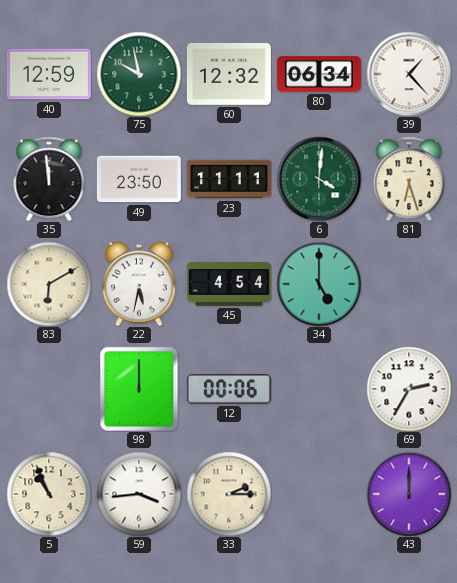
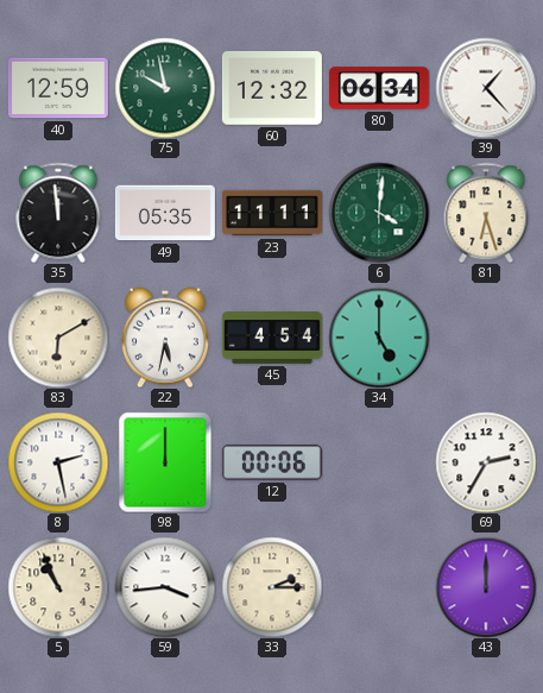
49: 23:50 -> 05:35
8: none -> 2:28
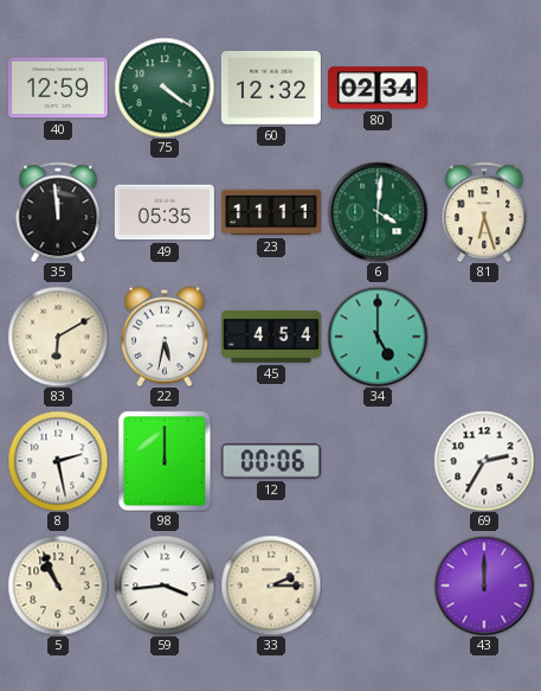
75: 9:58 -> 4:21
80: 06:34 -> 02:34
39: 1:23 -> none
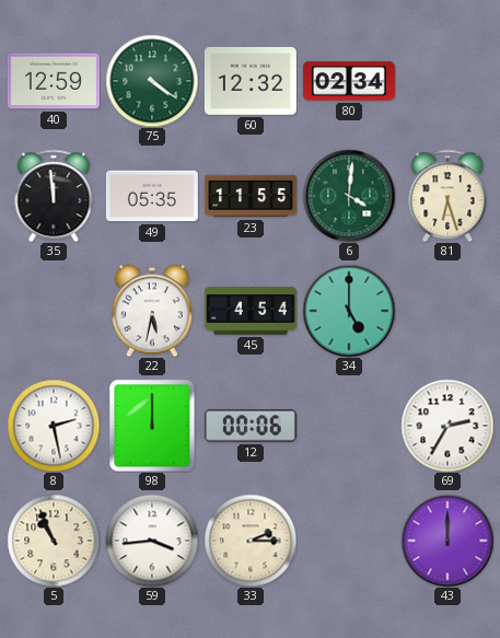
23: 11:11 -> 11:55
83: 6:10 -> none
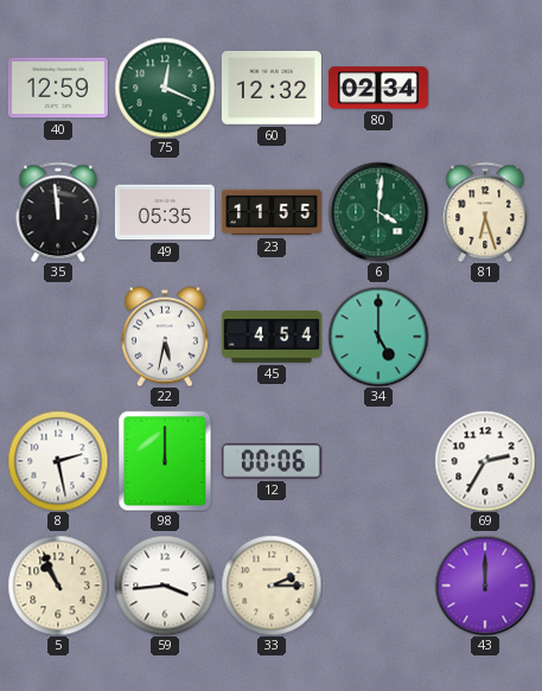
75: 4:21 -> 12:19
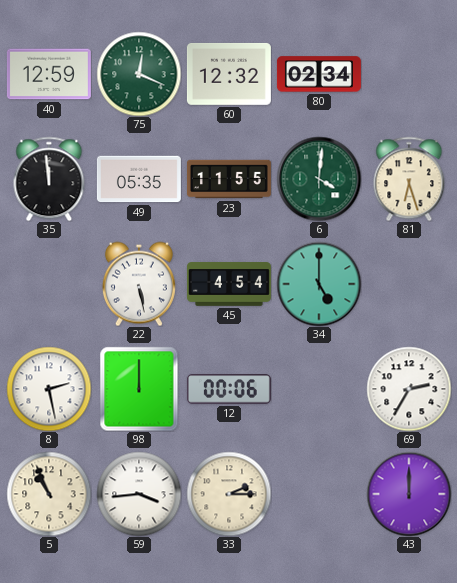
22: 5:32 -> 5:28
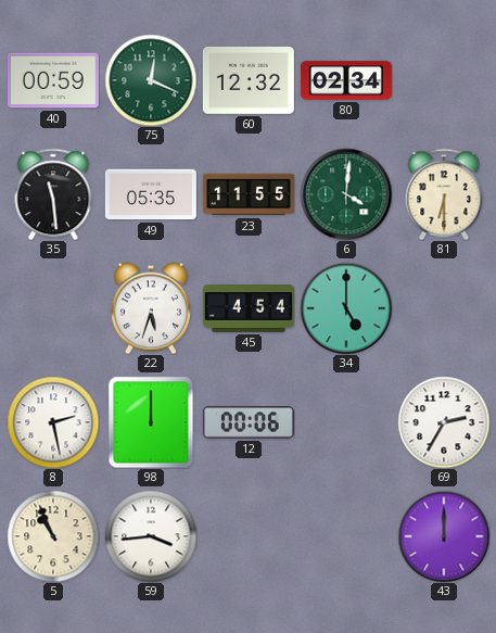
40: 12:59 -> 00:59
35: 11:59 -> 11:29
81: 6:27 -> 6:30
22: 5:28 -> 5:33
33: 2:15 -> none
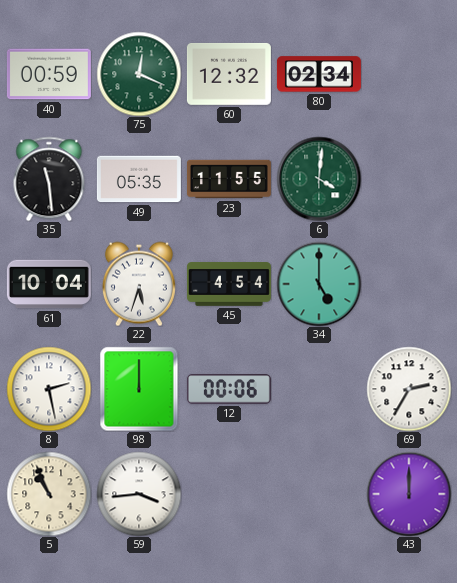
81: 6:30 -> none
61: none -> 10:04
